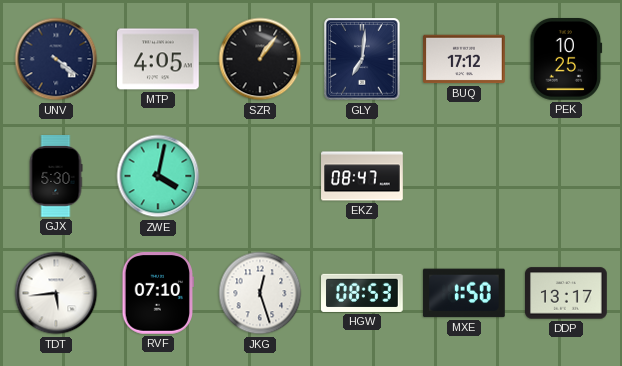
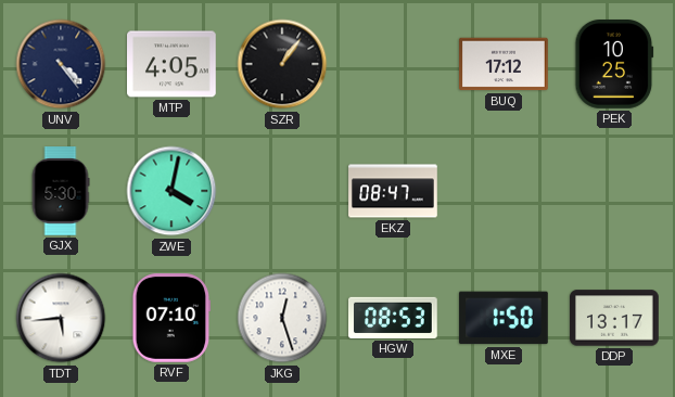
UNV: 4:21 -> 4:24
GLY: 7:01 -> none
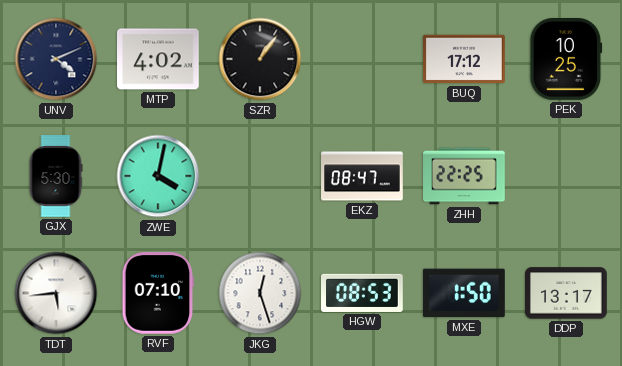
UNV: 4:24 -> 4:11
MTP: 4:05 -> 4:02
ZHH: none -> 22:25
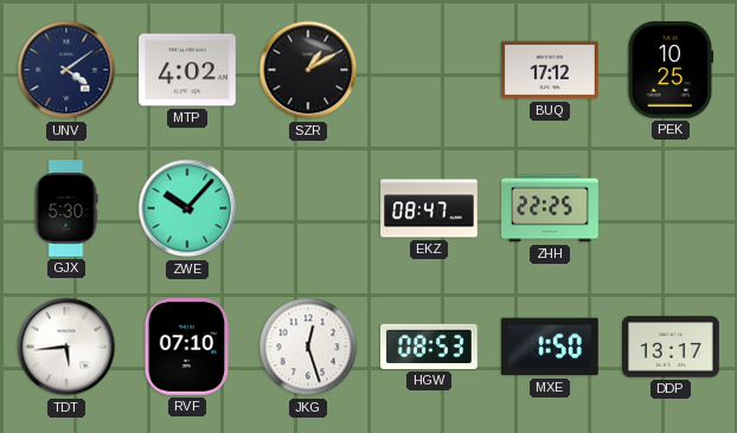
UNV: 4:11 -> 4:09
SZR: 1:06 -> 1:10
ZWE: 4:02 -> 10:07
